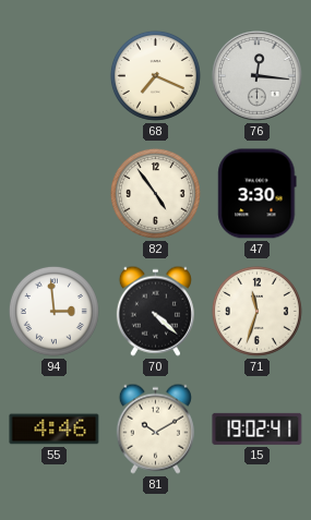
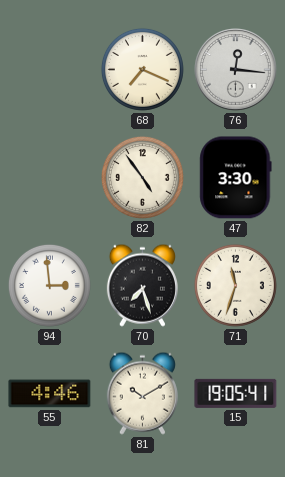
70: 4:22 -> 7:27
15: 19:02 -> 19:05
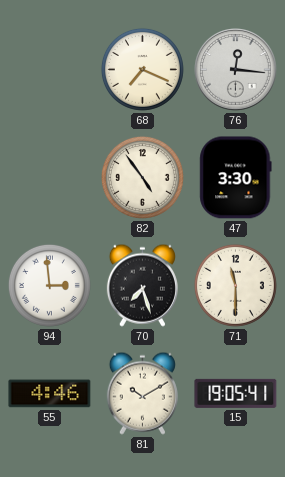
71: 11:33 -> 11:30
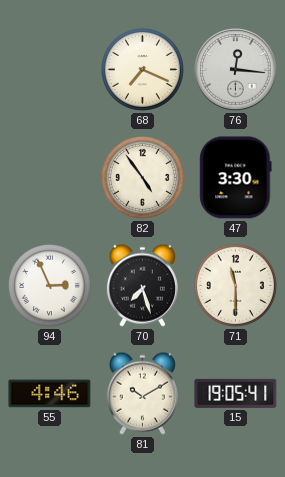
94: 2:59 -> 2:56
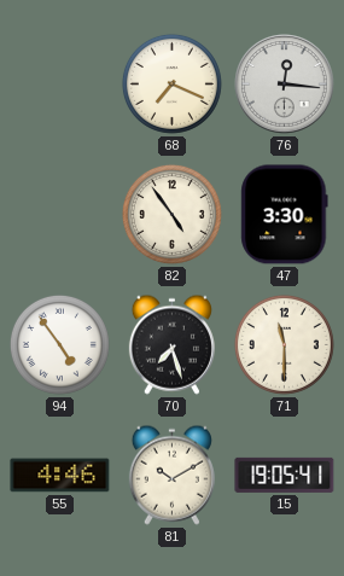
94: 2:56 -> 4:54
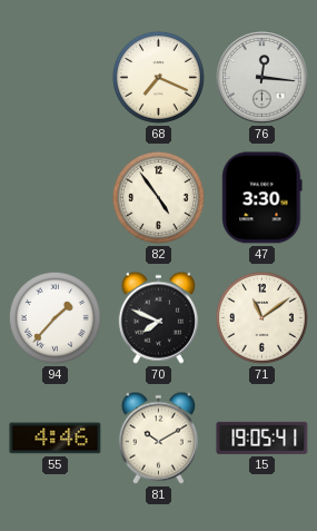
94: 4:54 -> 1:37
70: 7:27 -> 7:49
71: 11:30 -> 11:09
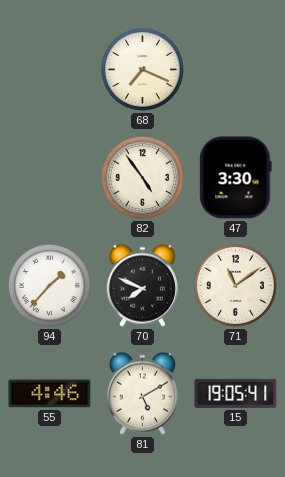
76: 12:16 -> none
81: 10:10 -> 5:10
